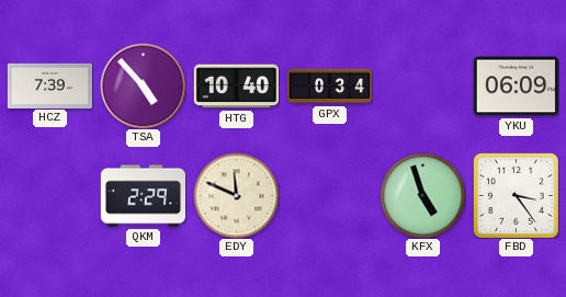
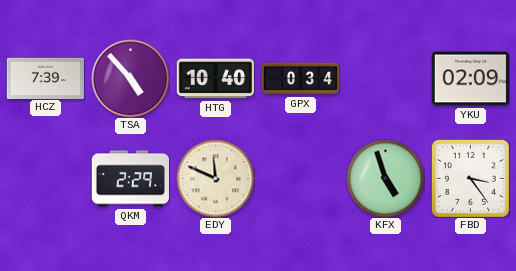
YKU: 06:09 -> 02:09
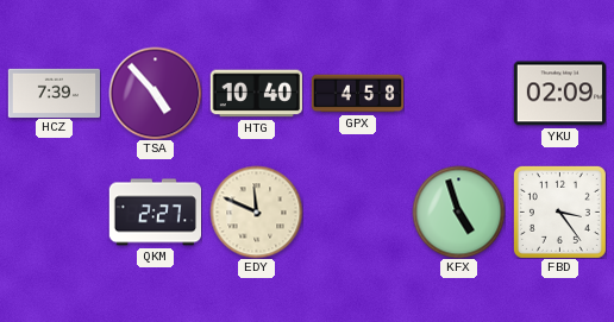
GPX: 0:34 -> 4:58
QKM: 2:29 -> 2:27
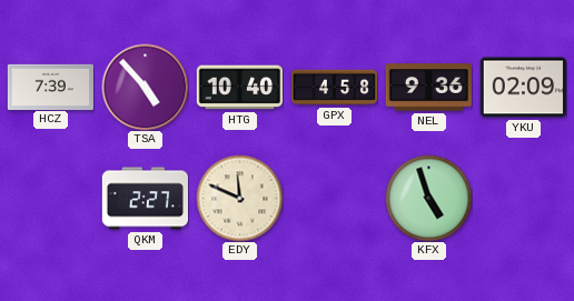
NEL: none -> 9:36
FBD: 3:24 -> none
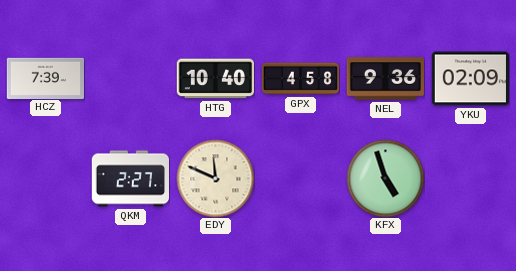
TSA: 4:53 -> none
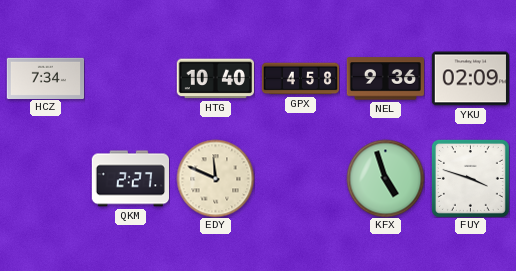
HCZ: 7:39 -> 7:34
FUY: none -> 3:48
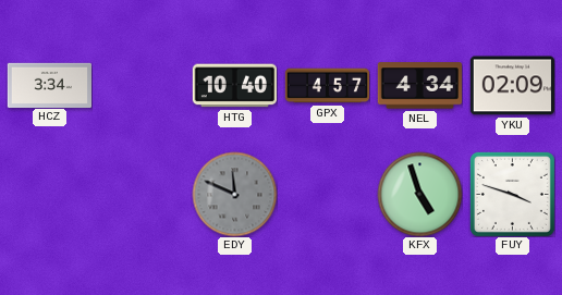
HCZ: 7:34 -> 3:34
GPX: 4:58 -> 4:57
NEL: 9:36 -> 4:34
QKM: 2:27 -> none
EDY dial: cream -> grey
